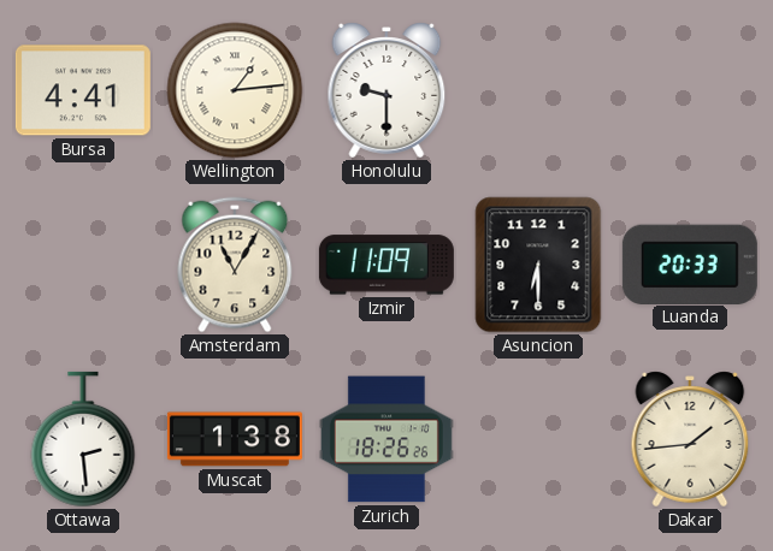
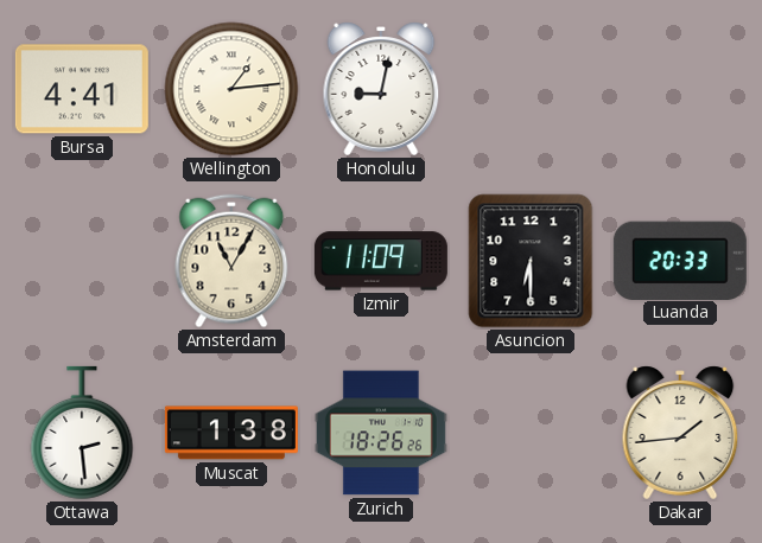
Honolulu: 9:30 -> 9:02
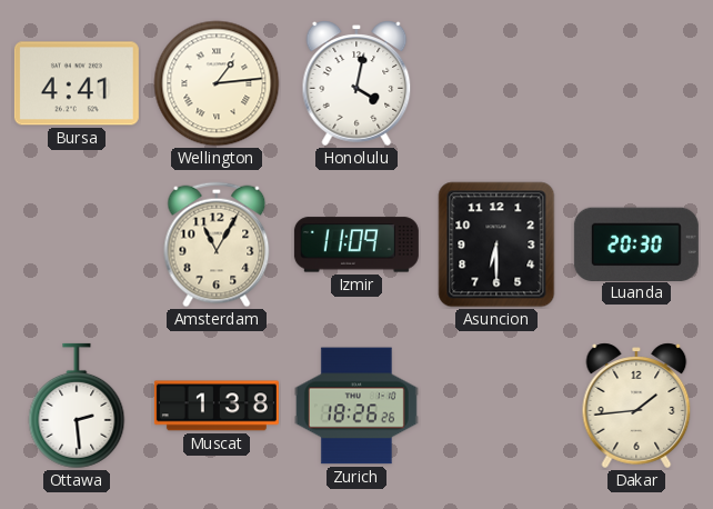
Honolulu: 9:02 -> 4:02
Luanda: 20:33 -> 20:30
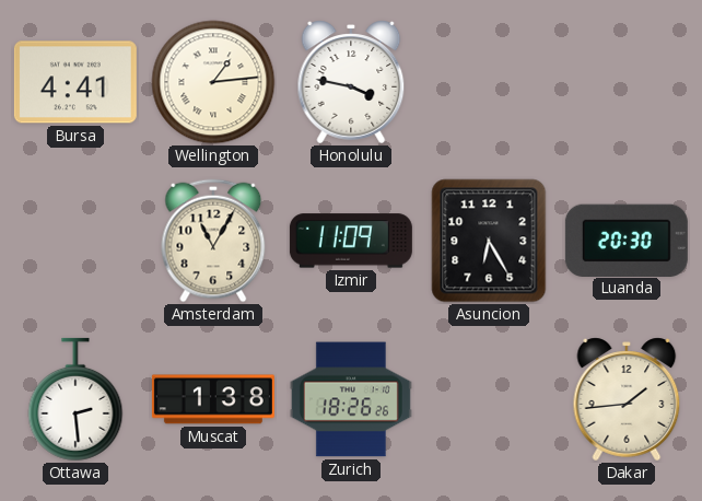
Honolulu: 4:02 -> 3:47
Asuncion: 6:30 -> 6:25
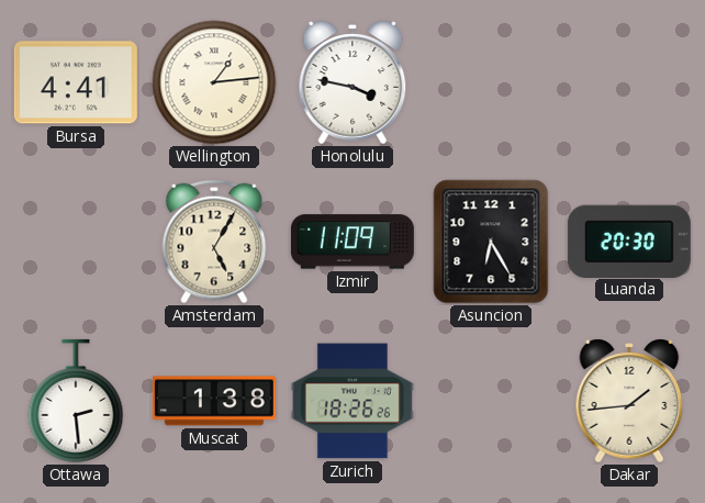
Amsterdam: 11:05 -> 5:05
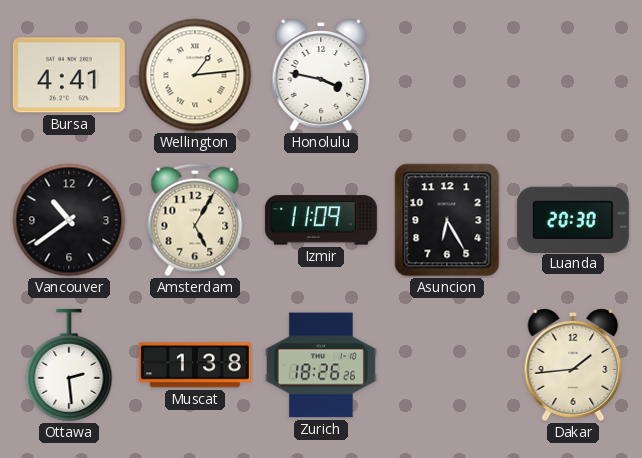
Vancouver: none -> 10:39
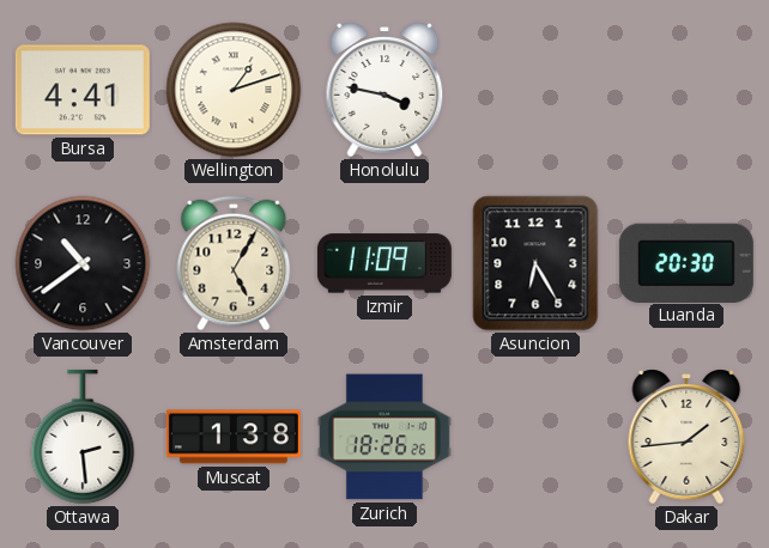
Wellington: 1:14 -> 1:12
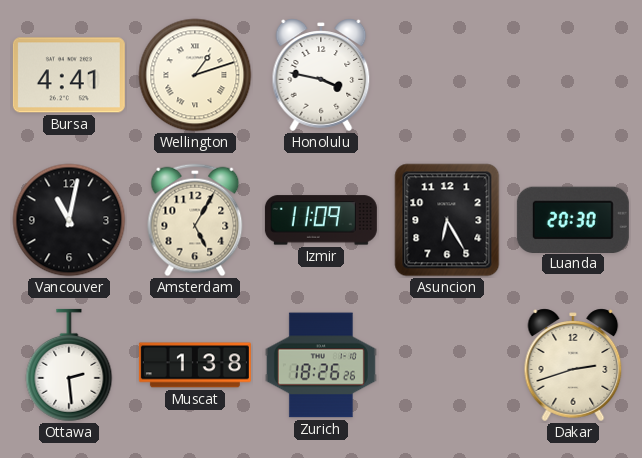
Vancouver: 10:39 -> 11:02
Dakar: 1:44 -> 2:42
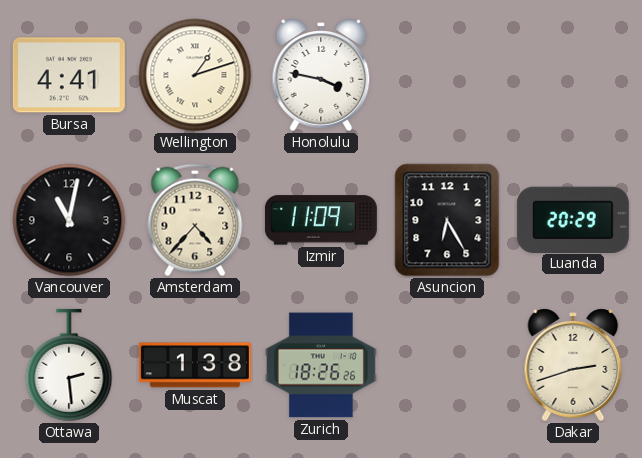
Amsterdam: 5:05 -> 4:37
Luanda: 20:30 -> 20:29
